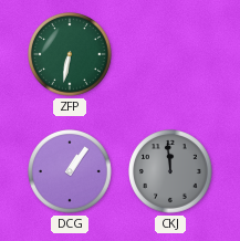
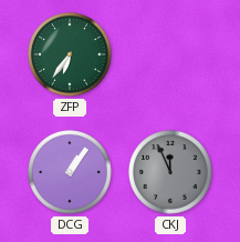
ZFP: 6:32 -> 6:36
CKJ: 11:59 -> 11:56
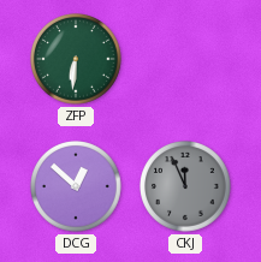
ZFP: 6:36 -> 6:31
DCG: 1:06 -> 12:52
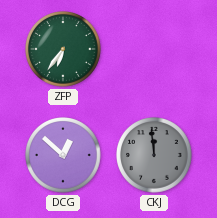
ZFP: 6:31 -> 6:36
CKJ: 11:56 -> 11:59
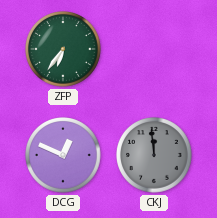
DCG: 12:52 -> 12:49
